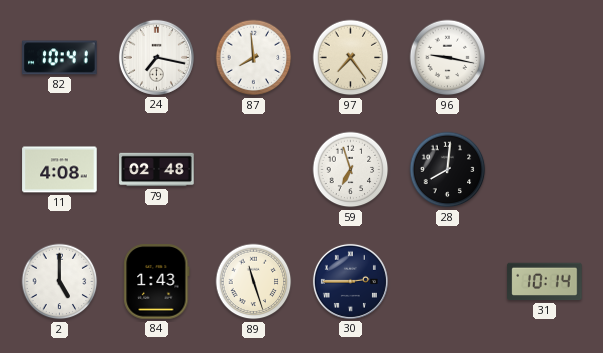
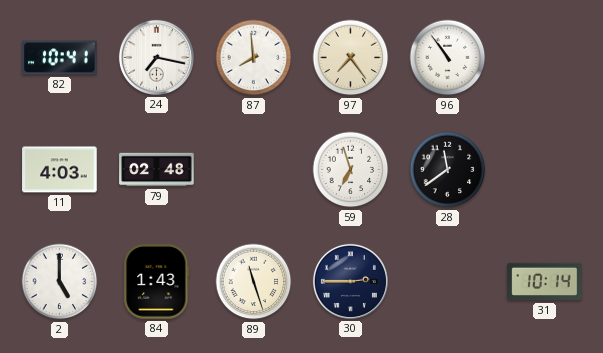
96: 9:17 -> 10:54
11: 4:08 -> 4:03
28: 8:01 -> 11:39
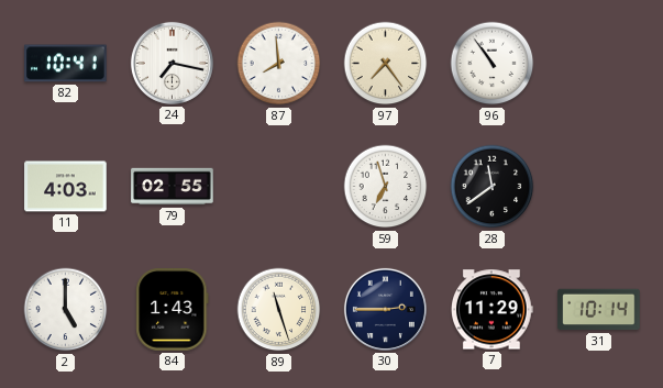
79: 02:48 -> 02:55
7: none -> 11:29
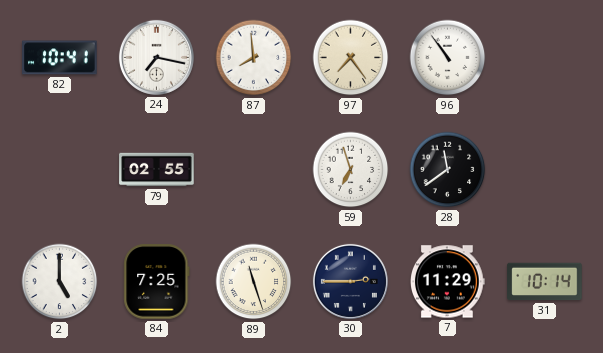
11: 4:03 -> none
84: 1:43 -> 7:25
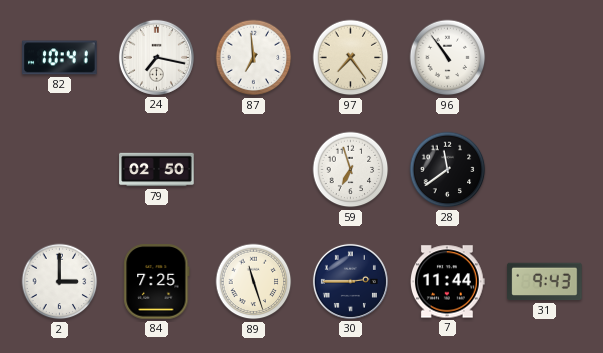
87: 7:59 -> 6:59
79: 02:55 -> 02:50
2: 5:00 -> 3:00
7: 11:29 -> 11:44
31: 10:14 -> 9:43
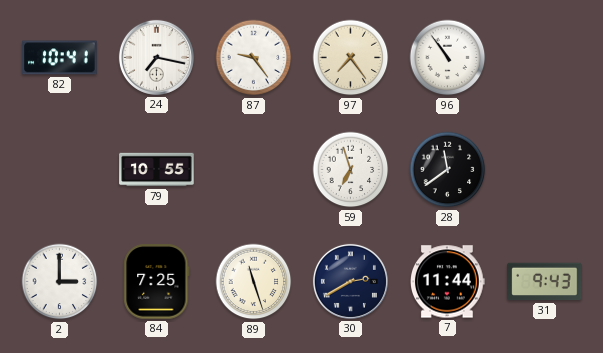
87: 6:59 -> 9:24
79: 02:50 -> 10:55
30: 2:45 -> 2:40
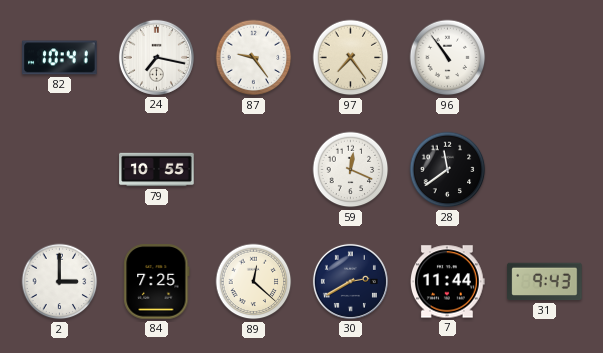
59: 6:57 -> 12:19
89: 11:27 -> 12:22
